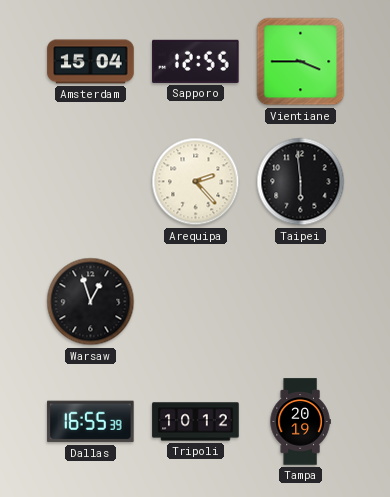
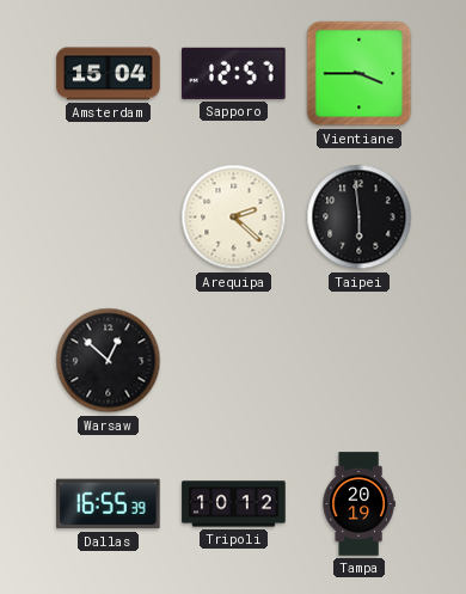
Sapporo: 12:55 -> 12:57
Arequipa: 2:23 -> 2:22
Warsaw: 12:57 -> 12:52
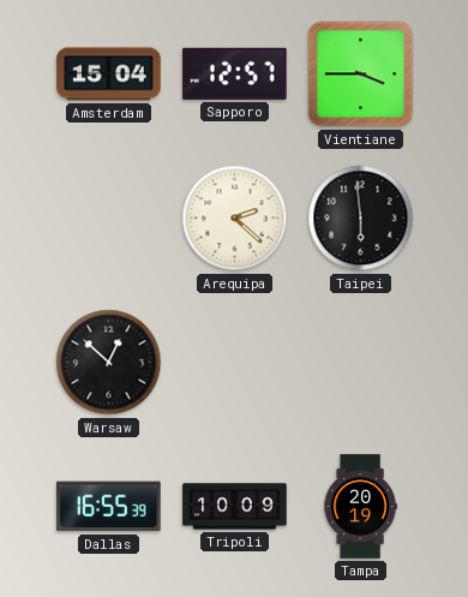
Tripoli: 10:12 -> 10:09
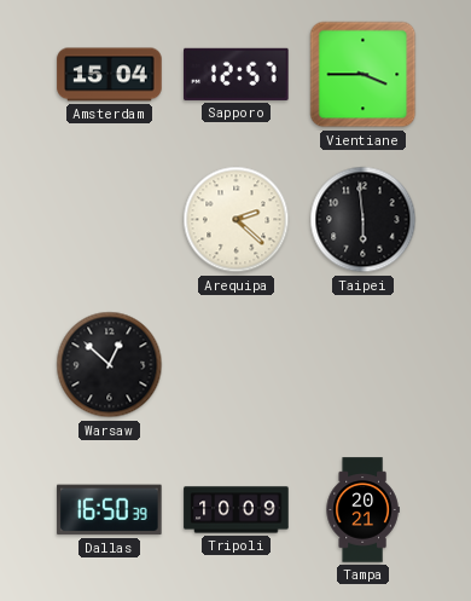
Dallas: 16:55 -> 16:50
Tampa: 20:19 -> 20:21
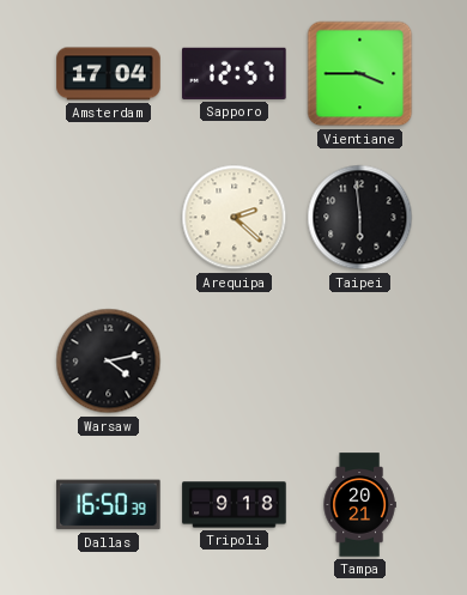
Amsterdam: 15:04 -> 17:04
Warsaw: 12:52 -> 4:13
Tripoli: 10:09 -> 9:18
